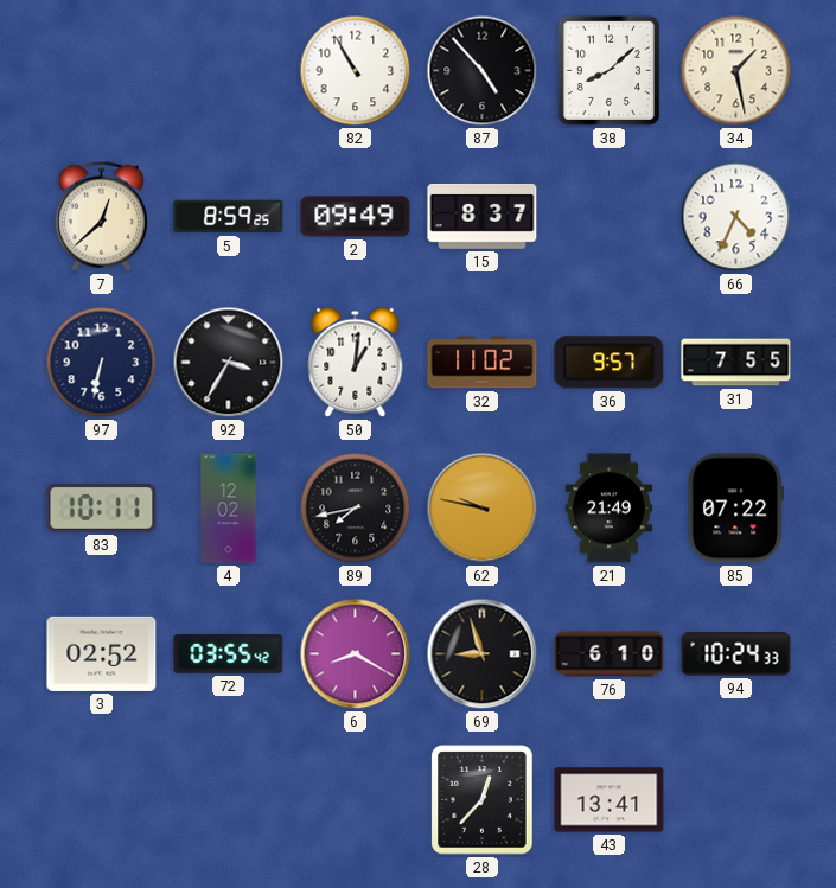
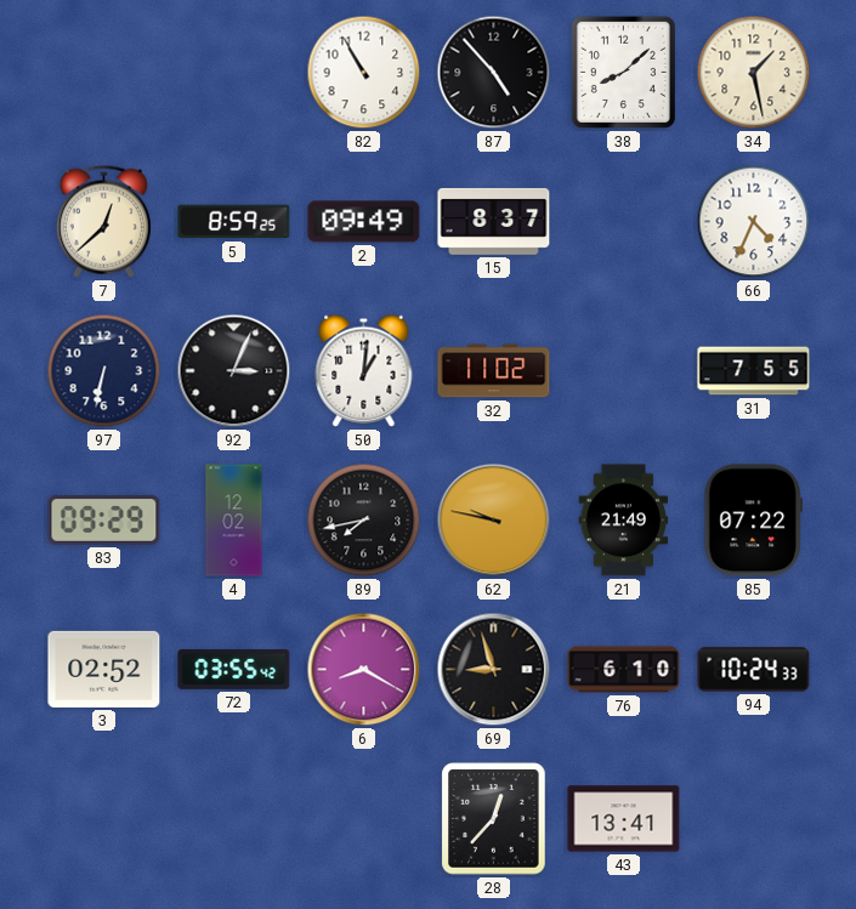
92: 3:35 -> 3:04
36: 9:57 -> none
83: 10:11 -> 09:29
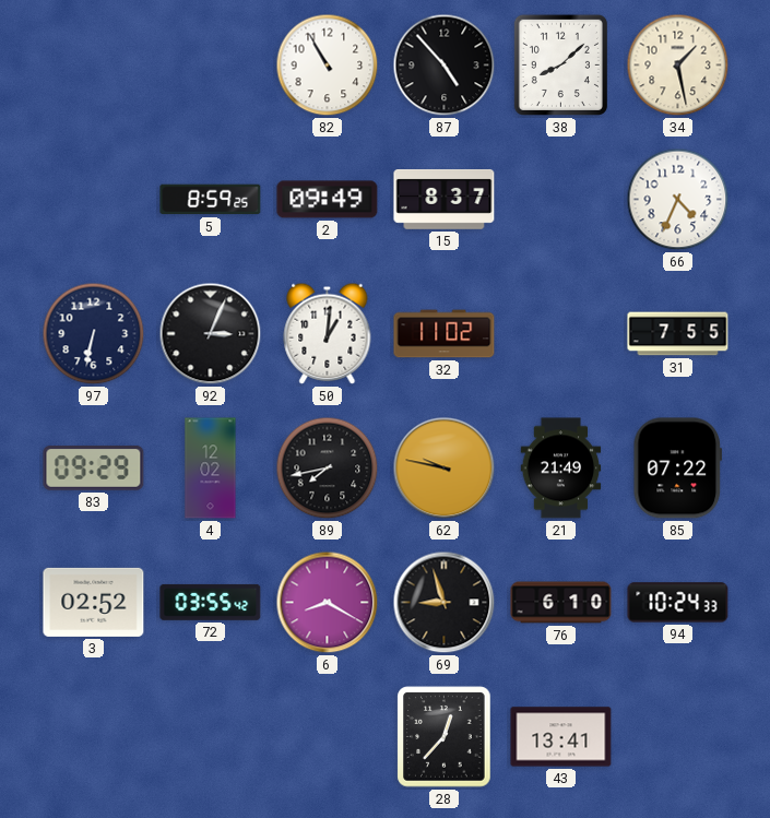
7: 12:38 -> none
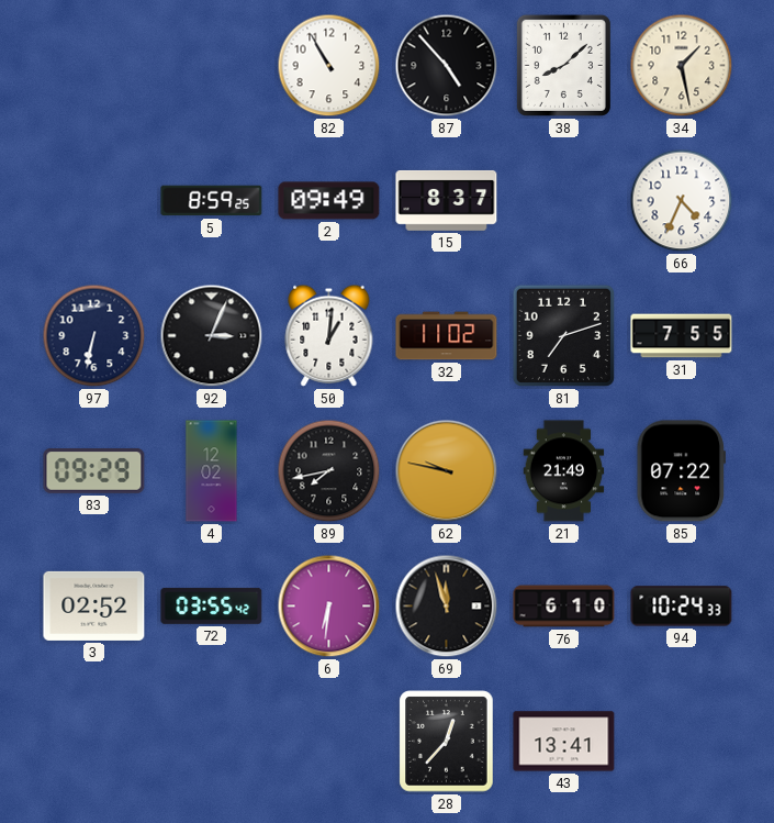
81: none -> 7:12
6: 8:20 -> 6:31
69: 8:57 -> 11:57
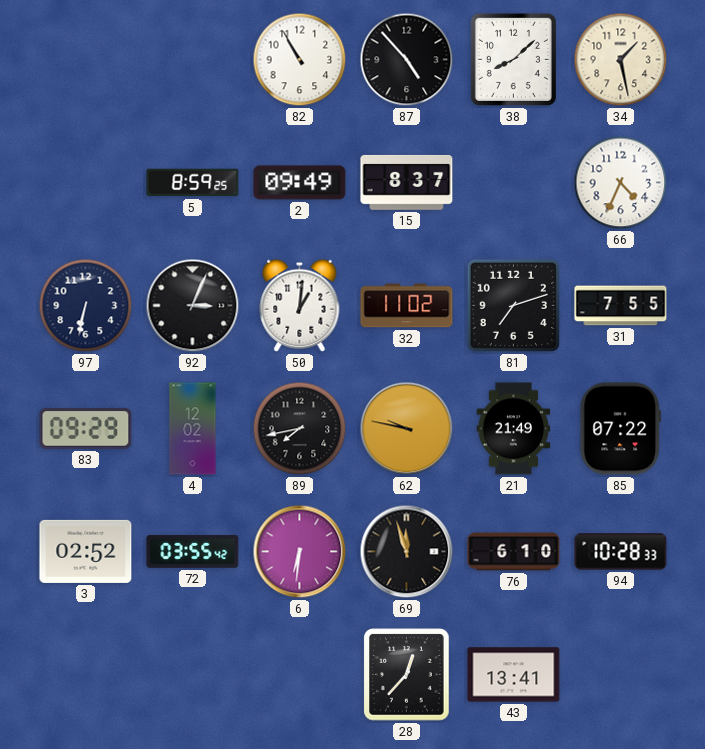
94: 10:24 -> 10:28
